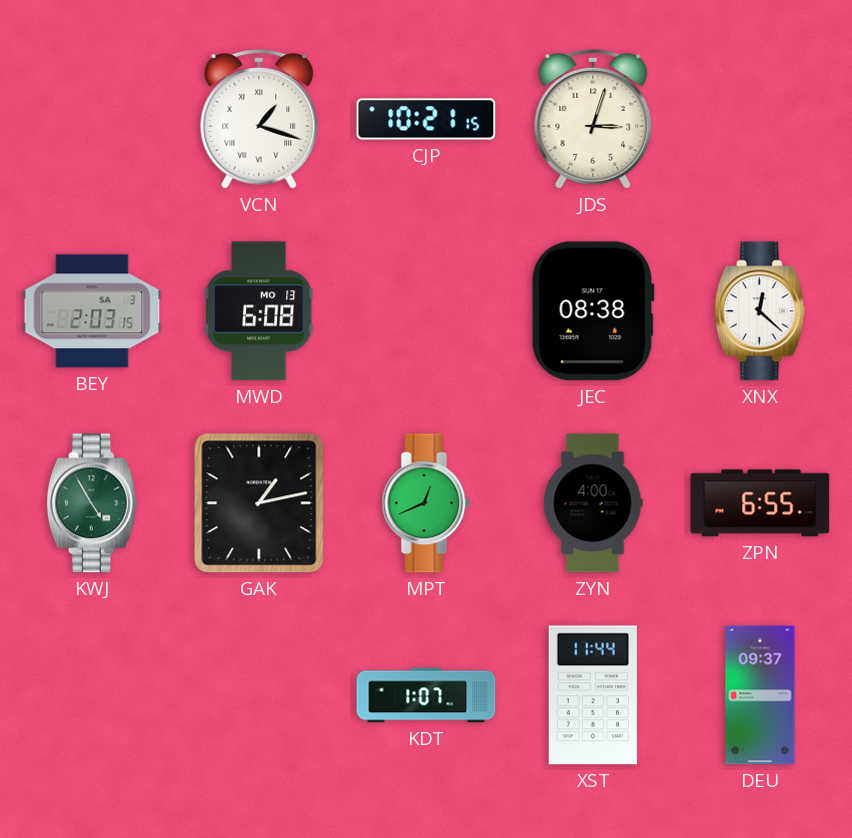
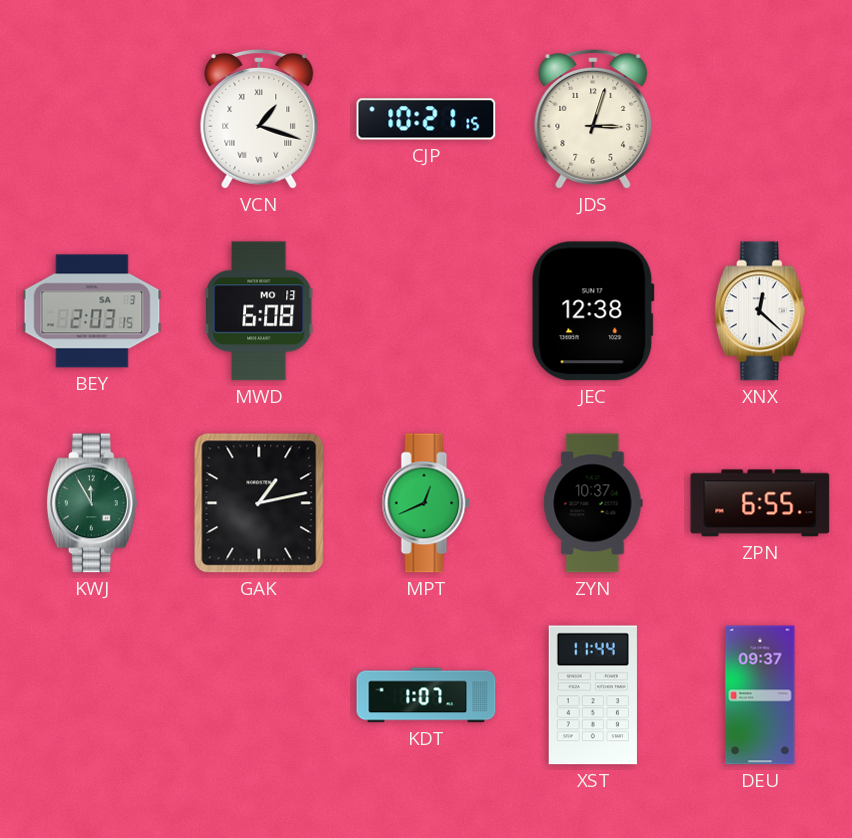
JEC: 08:38 -> 12:38
KWJ: 4:55 -> 11:55
ZYN: 4:00 -> 10:37
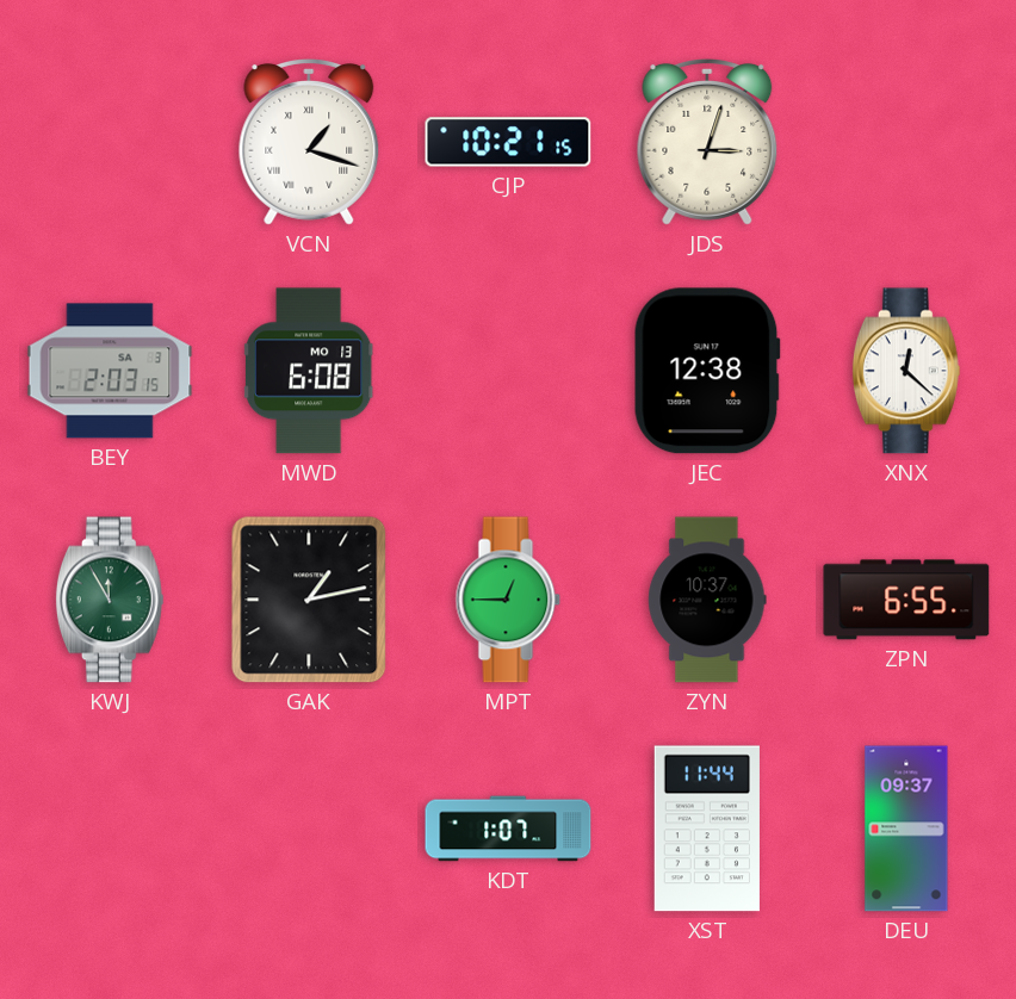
MPT: 12:41 -> 12:45
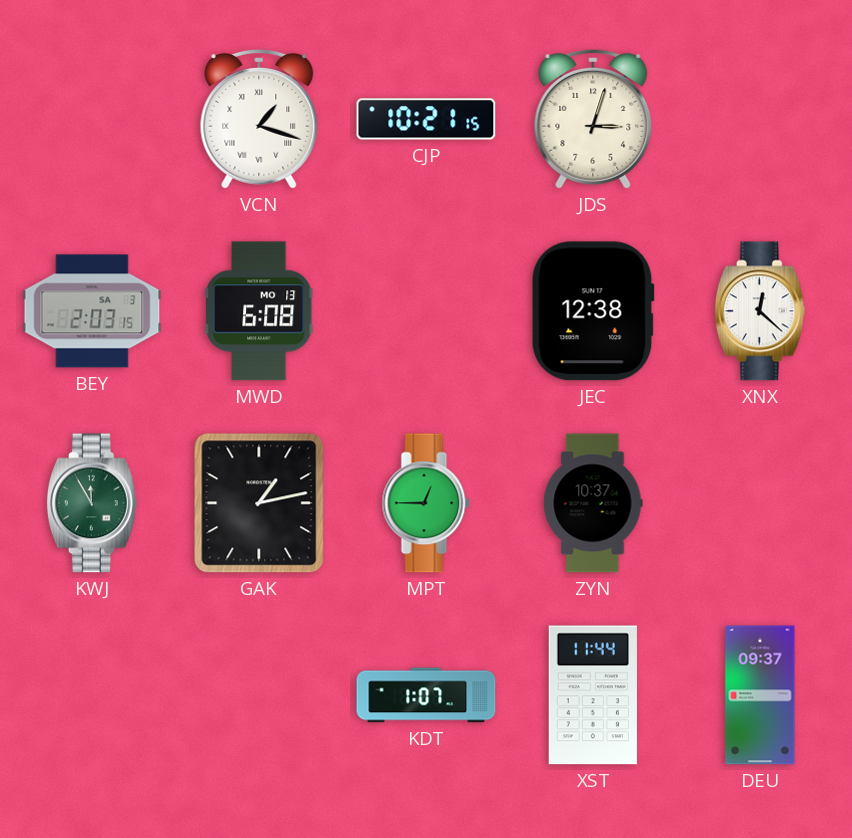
ZPN: 6:55 -> none
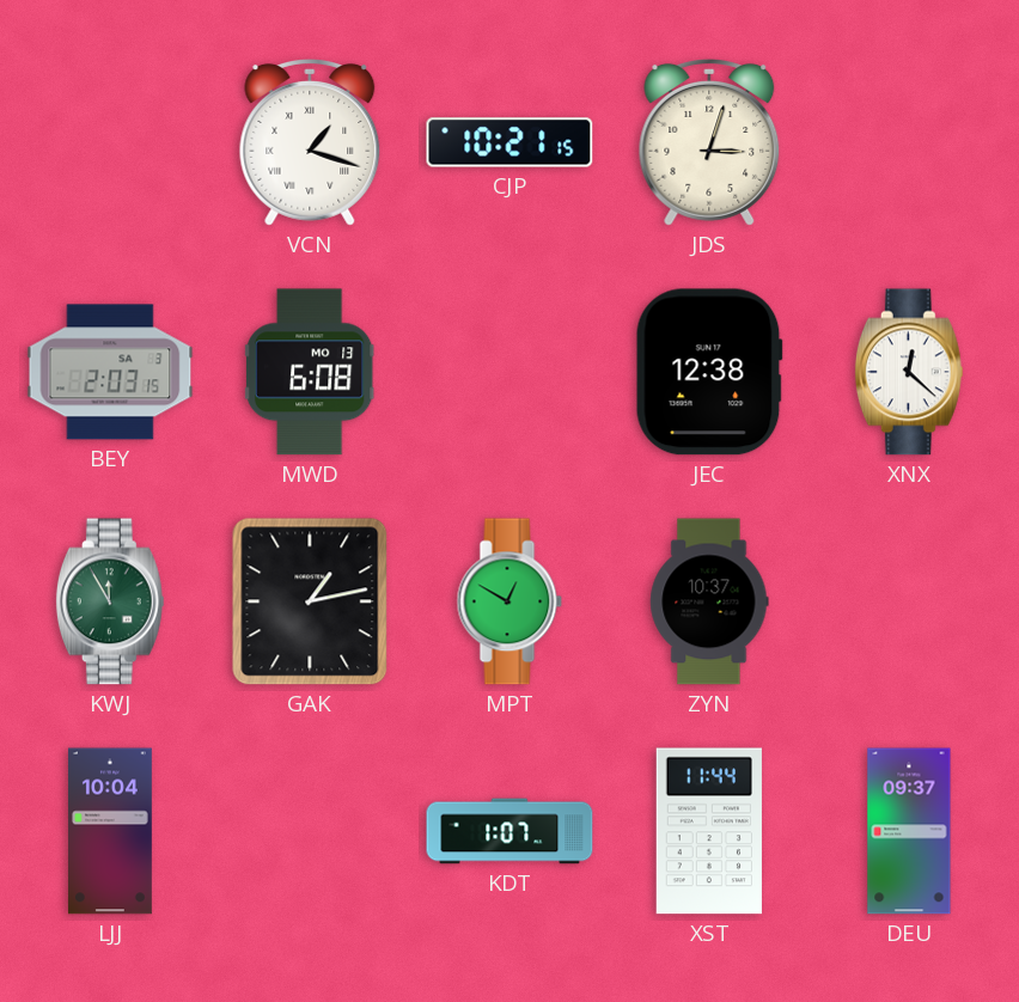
MPT: 12:45 -> 12:50
LJJ: none -> 10:04
